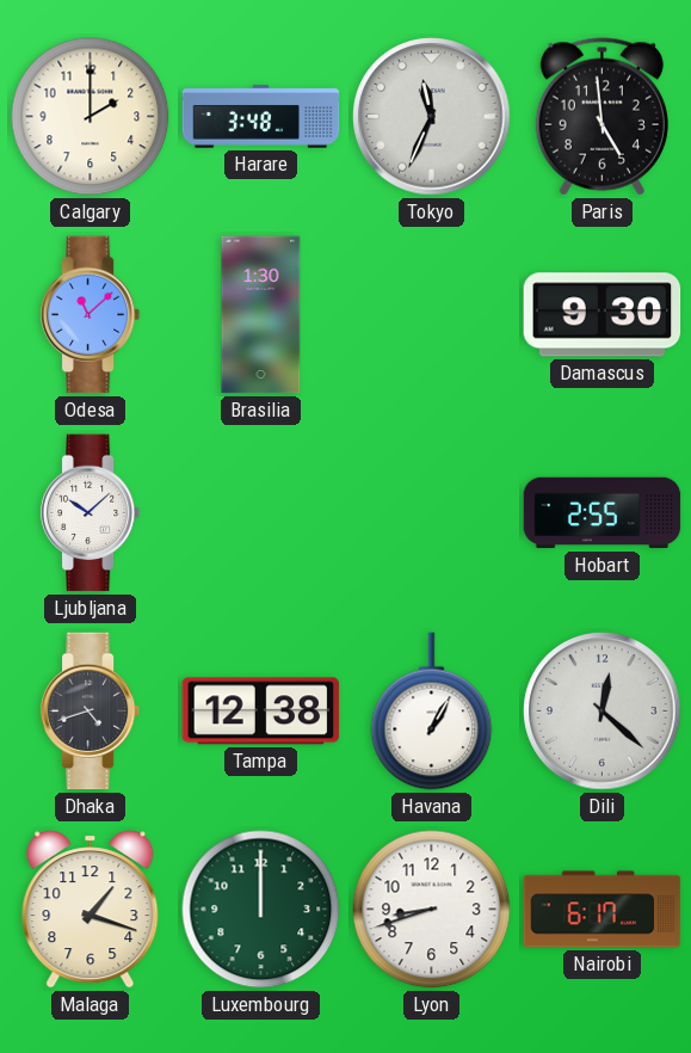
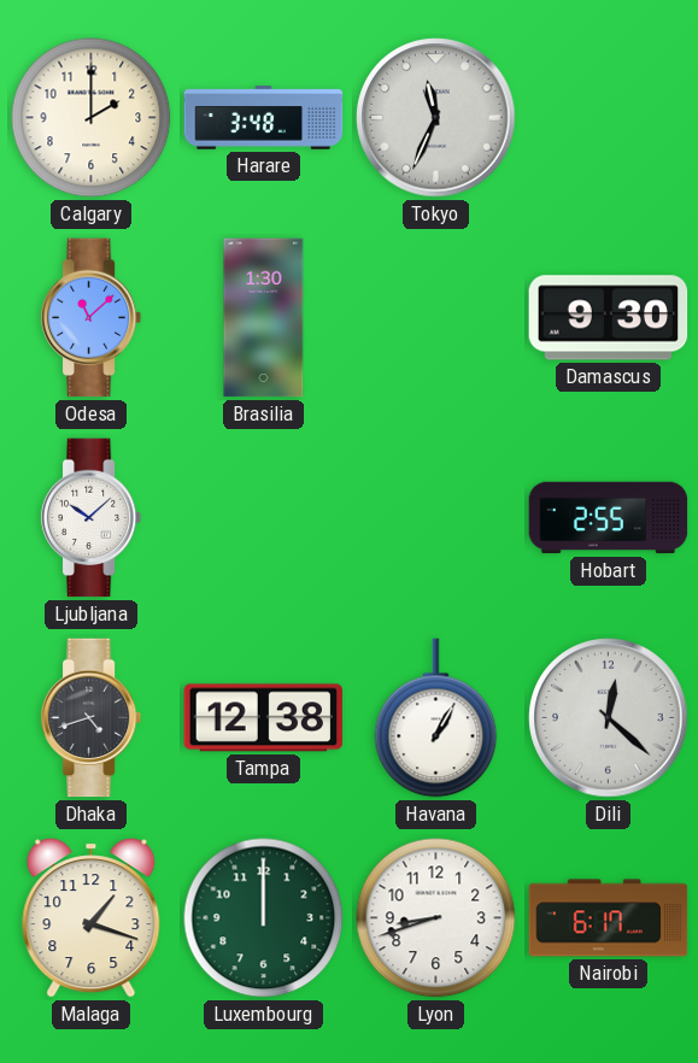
Paris: 4:59 -> none
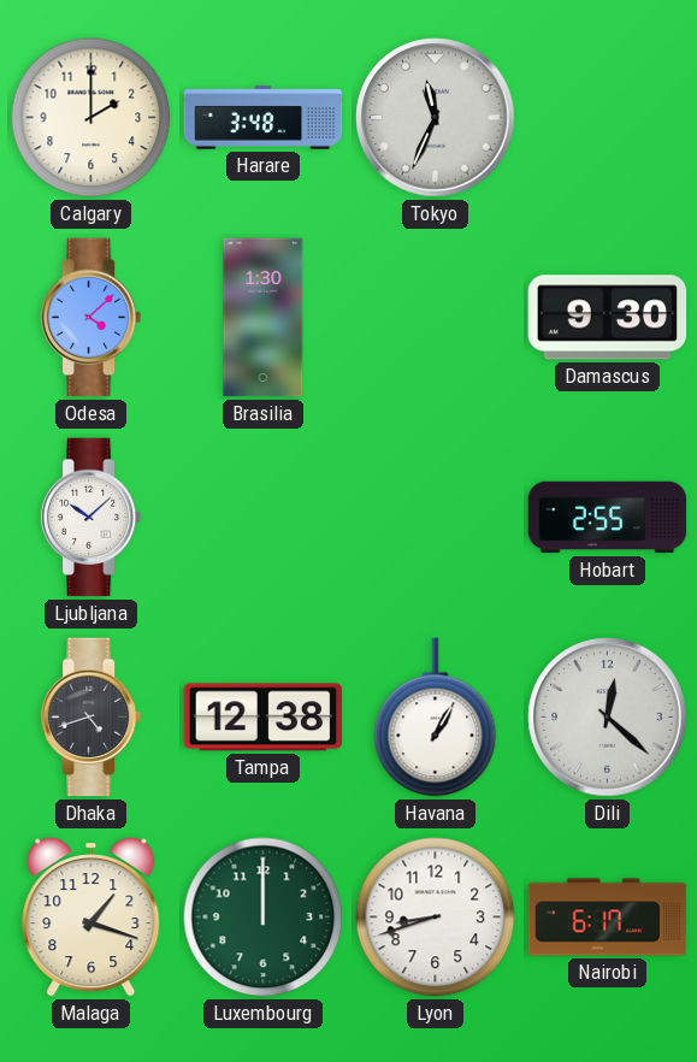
Odesa: 11:08 -> 4:08
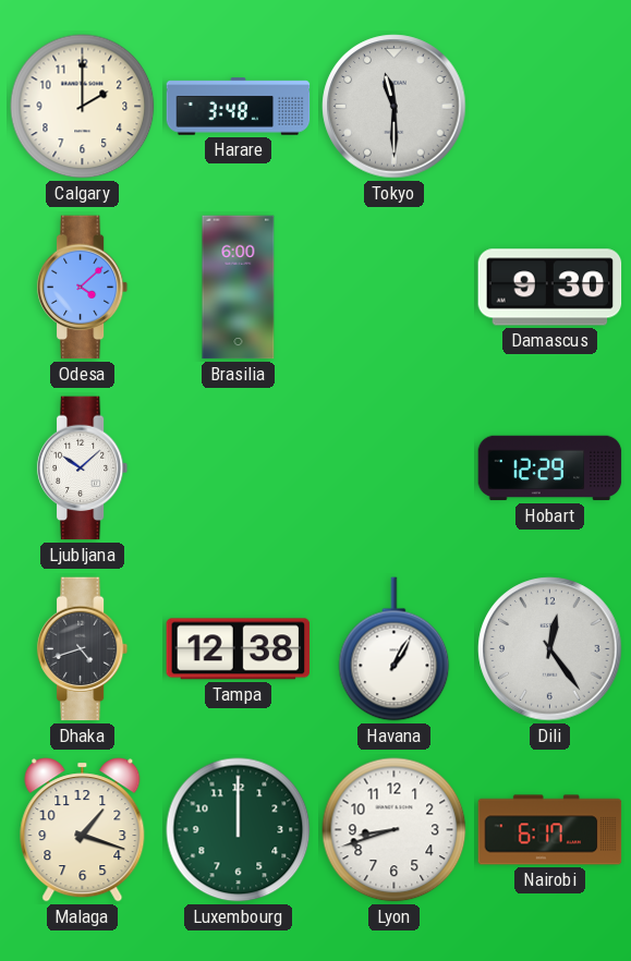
Tokyo: 11:34 -> 11:30
Brasilia: 1:30 -> 6:00
Hobart: 2:55 -> 12:29
Dili: 12:22 -> 12:24
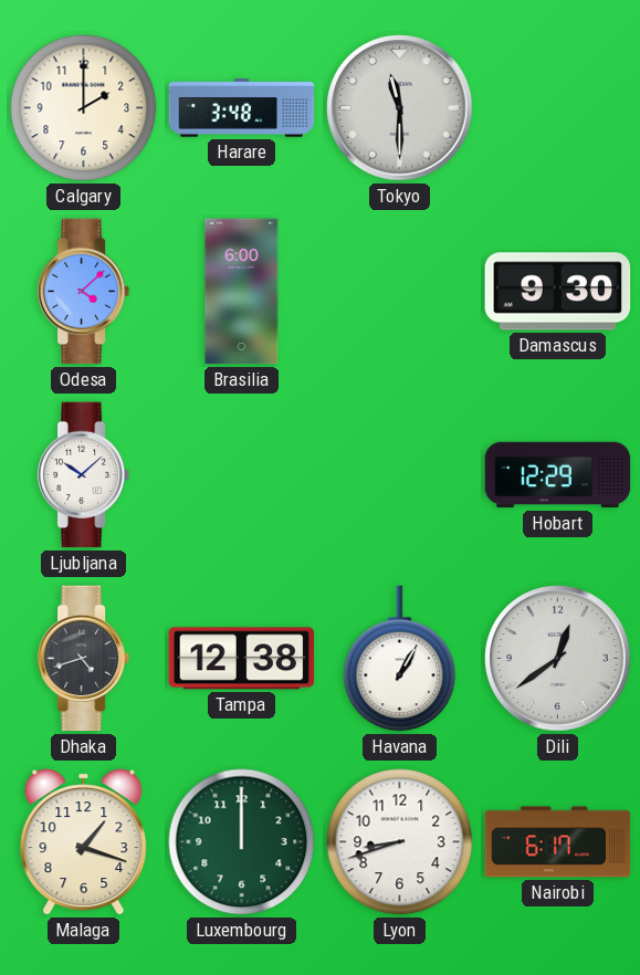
Dili: 12:24 -> 12:39
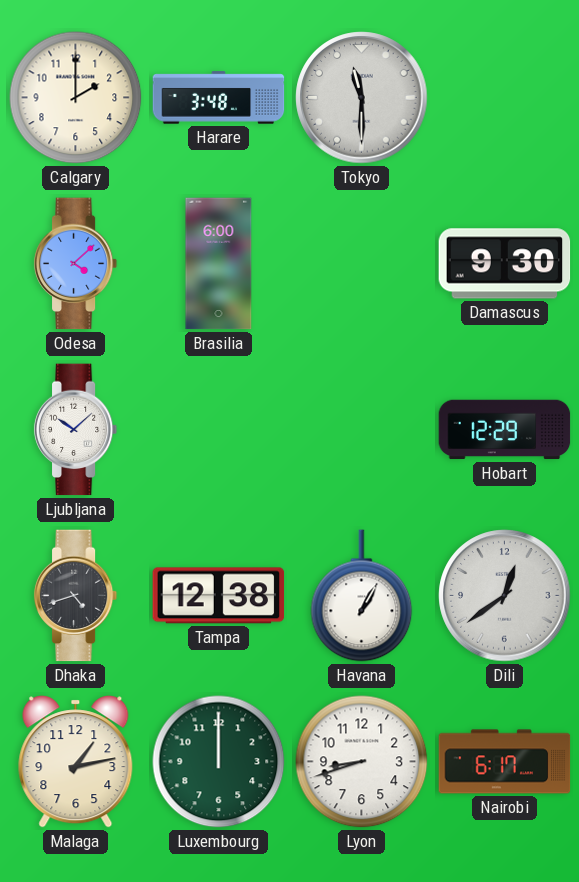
Malaga: 1:18 -> 1:13
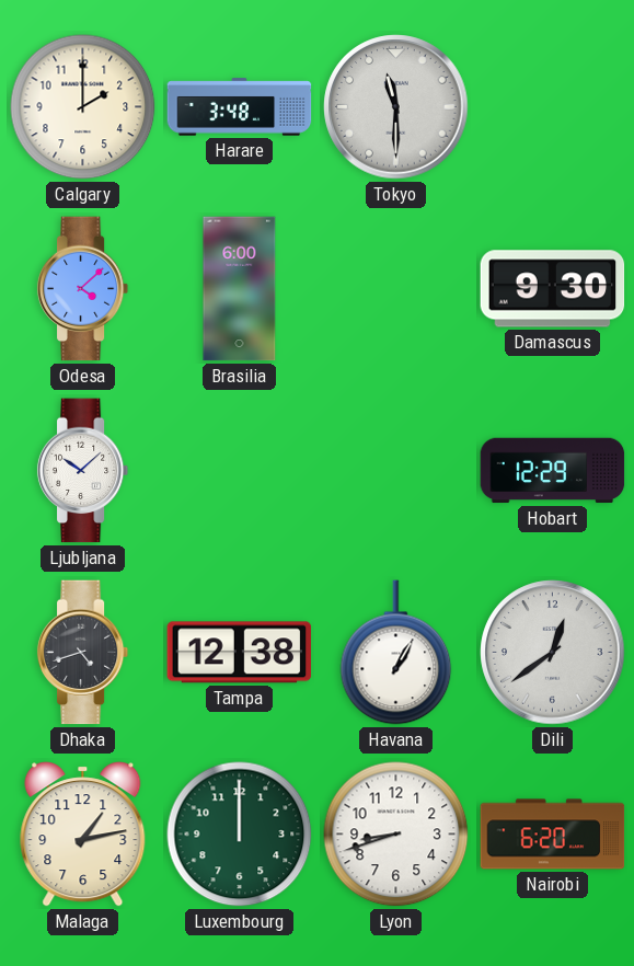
Nairobi: 6:17 -> 6:20
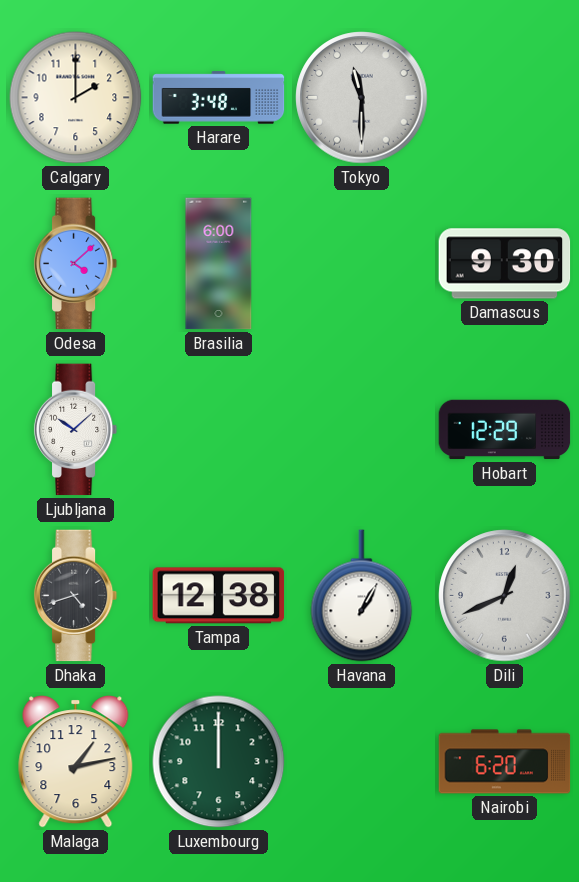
Dili: 12:39 -> 12:41
Lyon: 8:42 -> none
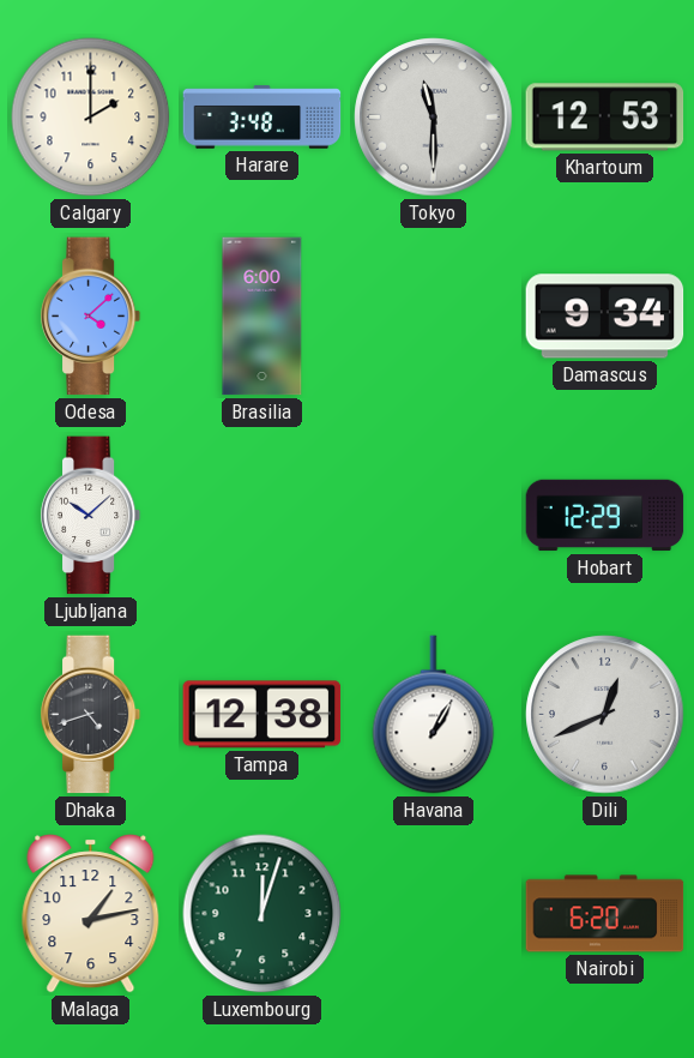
Khartoum: none -> 12:53
Damascus: 9:30 -> 9:34
Luxembourg: 12:00 -> 12:03
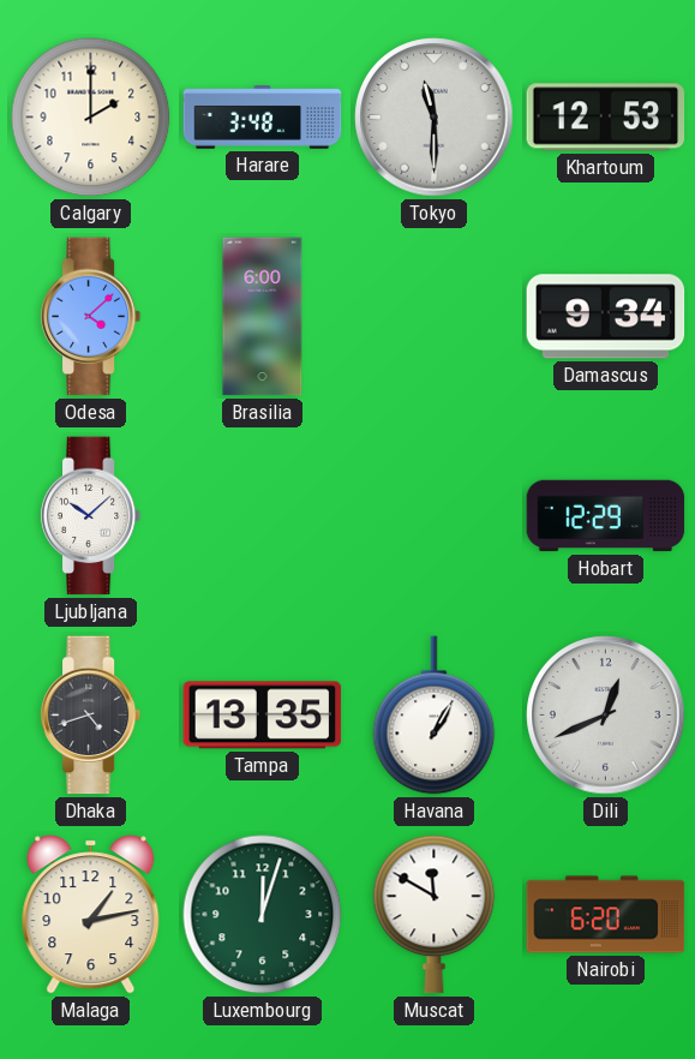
Tampa: 12:38 -> 13:35
Muscat: none -> 11:50
